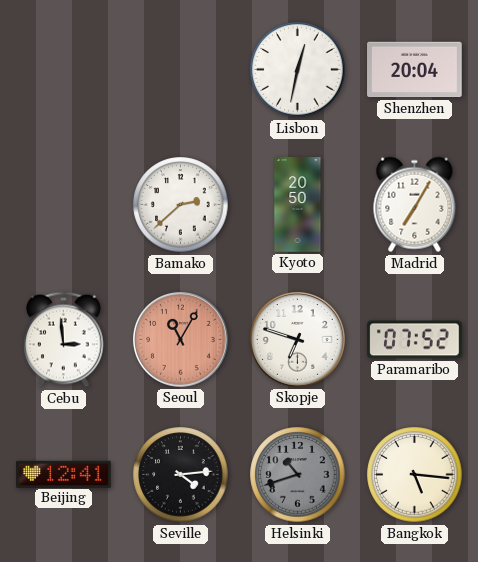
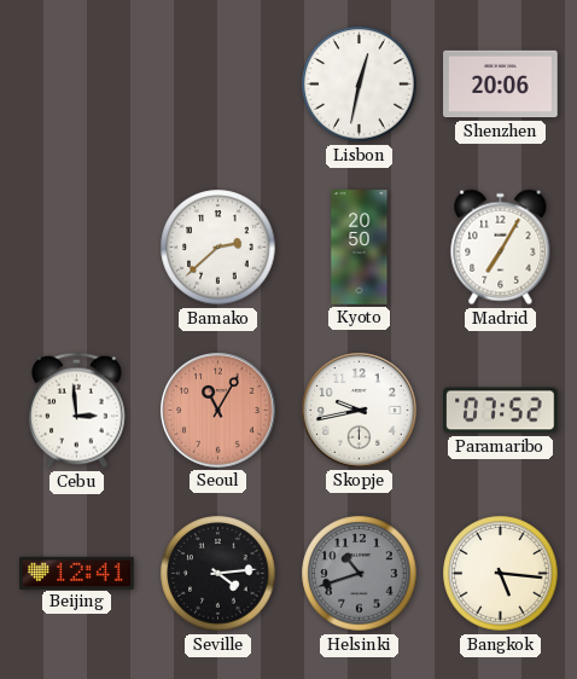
Shenzhen: 20:04 -> 20:06
Skopje: 6:48 -> 9:43
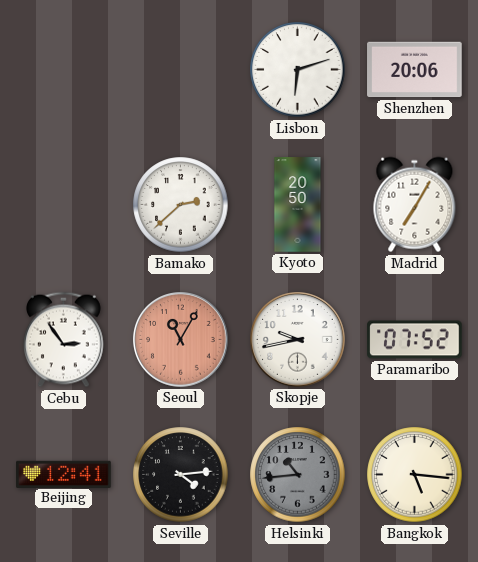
Lisbon: 12:32 -> 6:12
Cebu: 2:59 -> 2:54
Helsinki: 10:42 -> 10:44
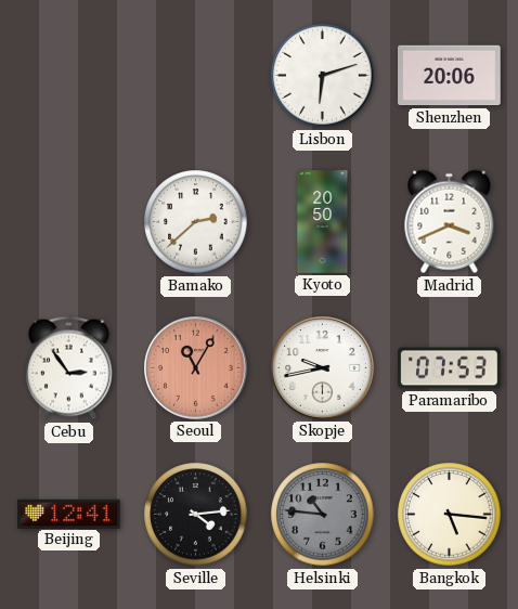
Madrid: 7:05 -> 3:41
Paramaribo: 07:52 -> 07:53
Helsinki: 10:44 -> 10:46
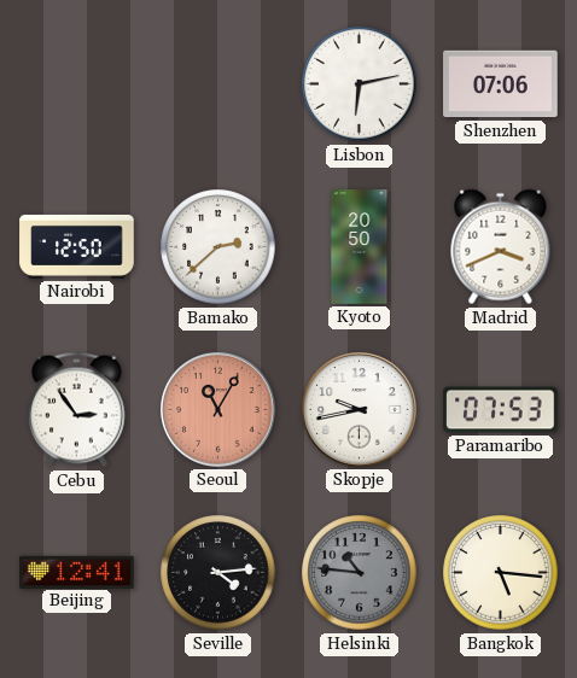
Lisbon: 6:12 -> 6:13
Shenzhen: 20:06 -> 07:06
Nairobi: none -> 12:50
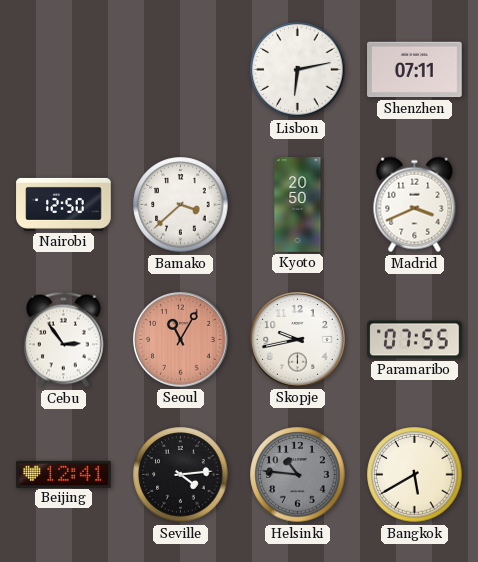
Shenzhen: 07:06 -> 07:11
Bamako: 2:38 -> 3:38
Paramaribo: 07:53 -> 07:55
Bangkok: 5:16 -> 5:40
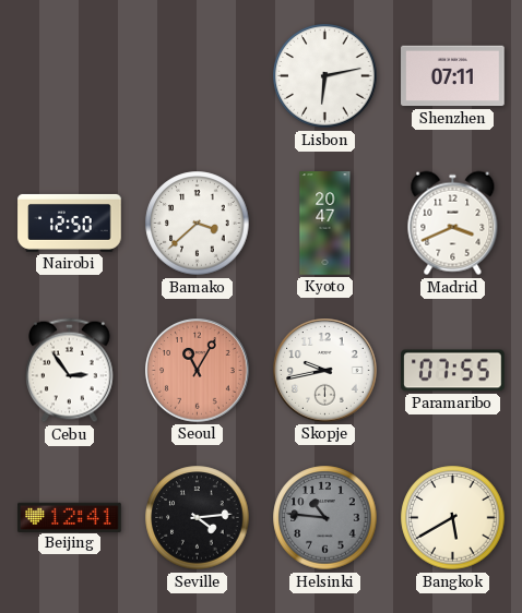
Kyoto: 20:50 -> 20:47
